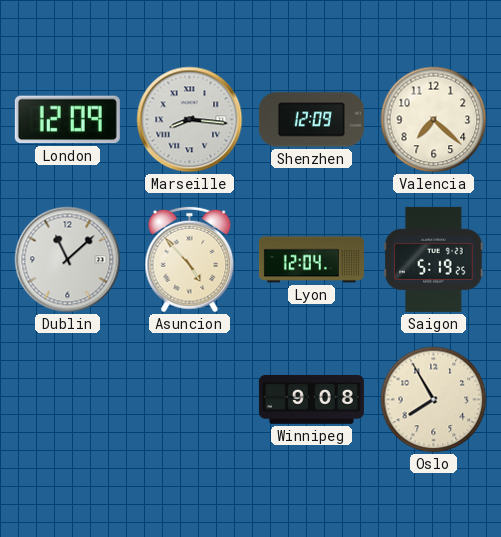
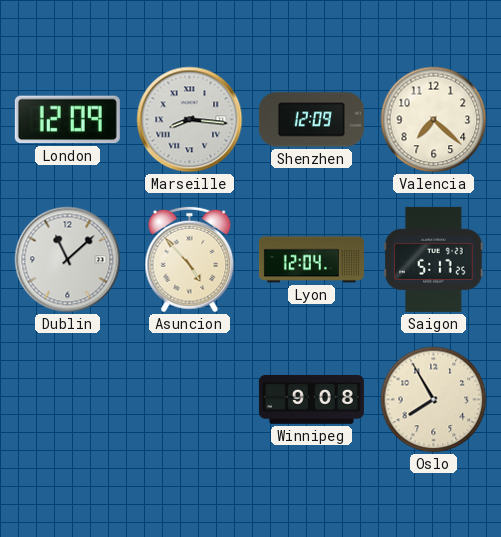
Saigon: 5:19 -> 5:17
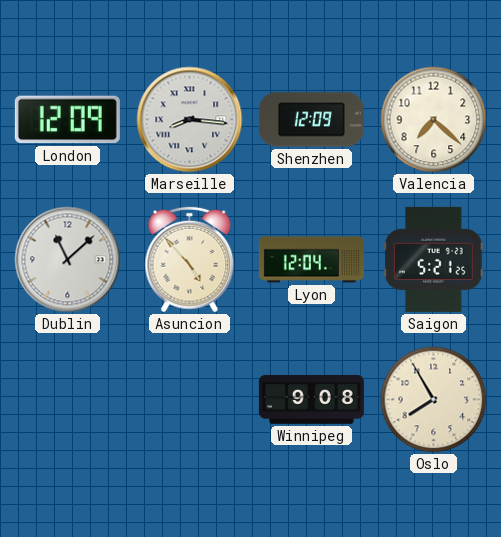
Saigon: 5:17 -> 5:21
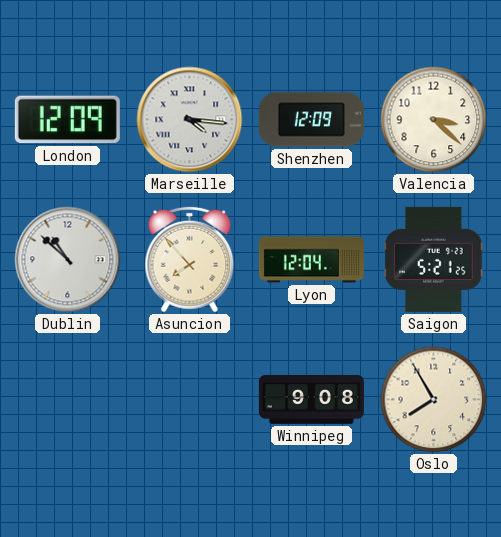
Marseille: 8:16 -> 4:16
Valencia: 7:22 -> 3:22
Dublin: 11:08 -> 10:52
Asuncion: 4:53 -> 7:53
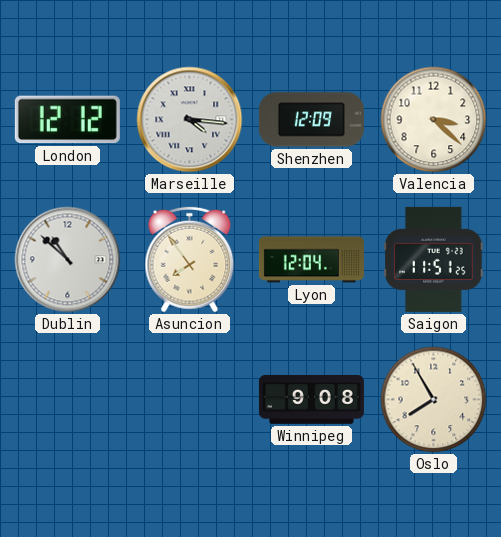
London: 12:09 -> 12:12
Asuncion: 7:53 -> 7:54
Saigon: 5:21 -> 11:51
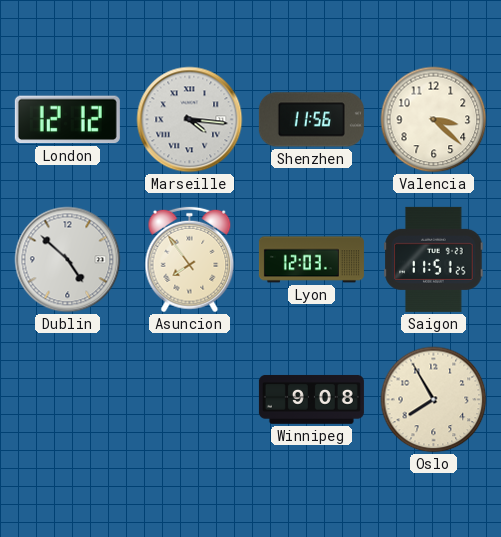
Shenzhen: 12:09 -> 11:56
Dublin: 10:52 -> 4:52
Lyon: 12:04 -> 12:03
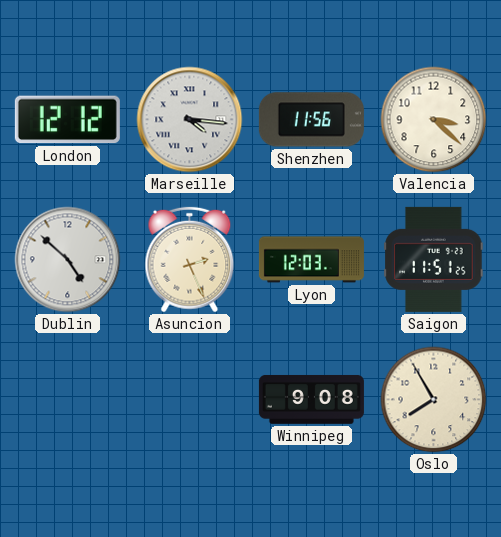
Asuncion: 7:54 -> 2:26
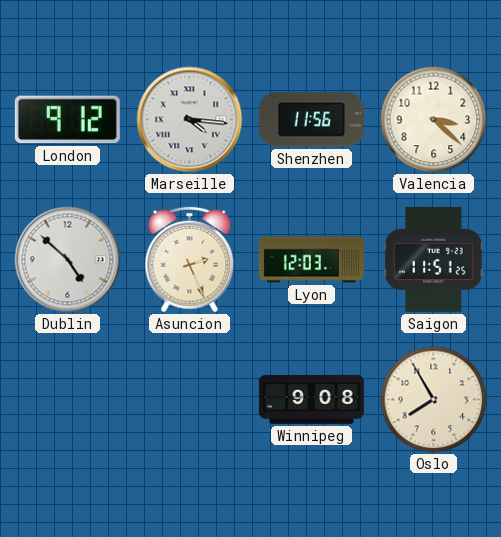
London: 12:12 -> 9:12
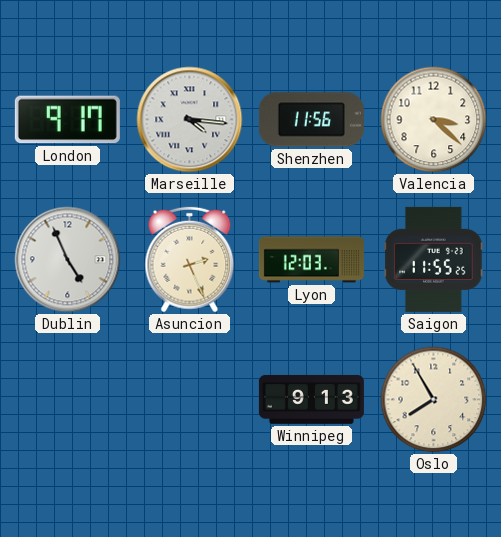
London: 9:12 -> 9:17
Dublin: 4:52 -> 4:56
Saigon: 11:51 -> 11:55
Winnipeg: 9:08 -> 9:13
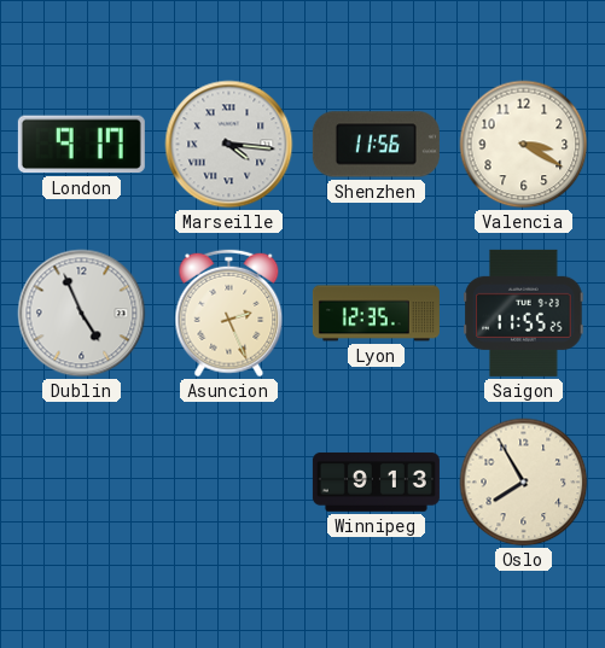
Valencia: 3:22 -> 3:20
Lyon: 12:03 -> 12:35
